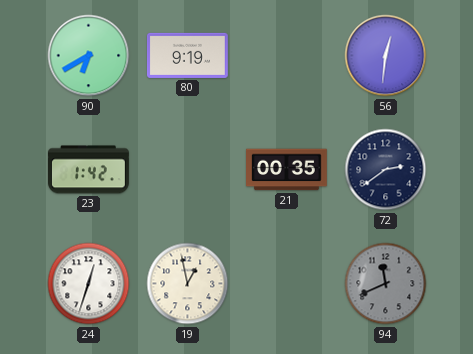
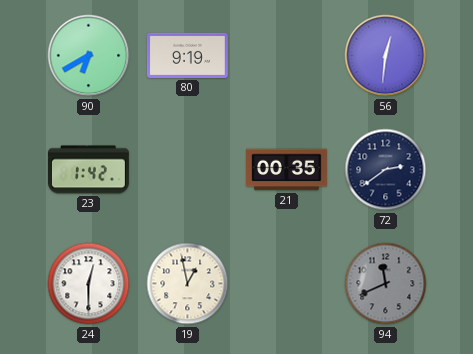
24: 12:33 -> 12:30
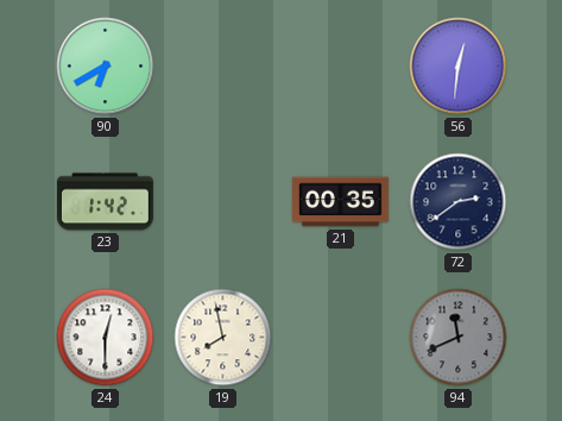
80: 9:19 -> none
19: 12:58 -> 7:58
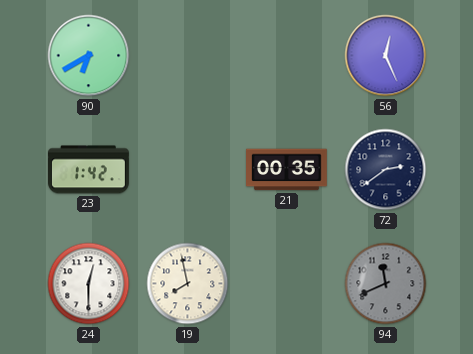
56: 12:31 -> 12:26
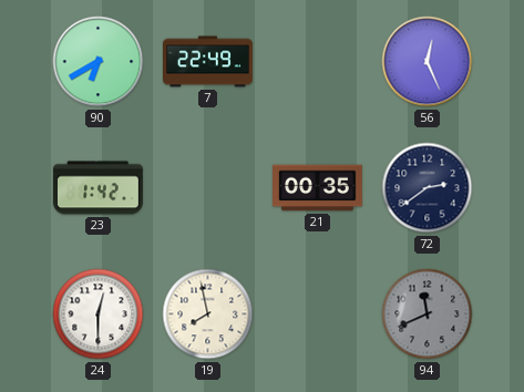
7: none -> 22:49
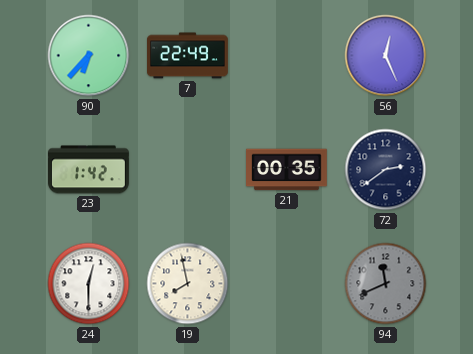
90: 6:40 -> 6:37
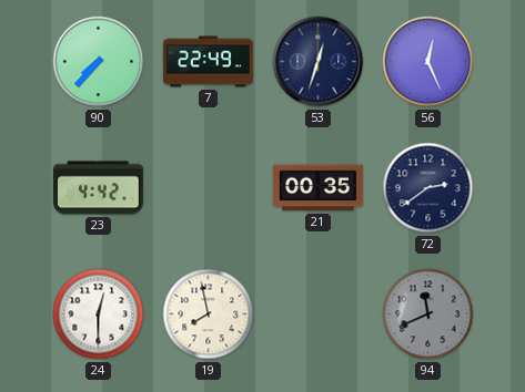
90: 6:37 -> 7:37
53: none -> 12:33
23: 1:42 -> 4:42
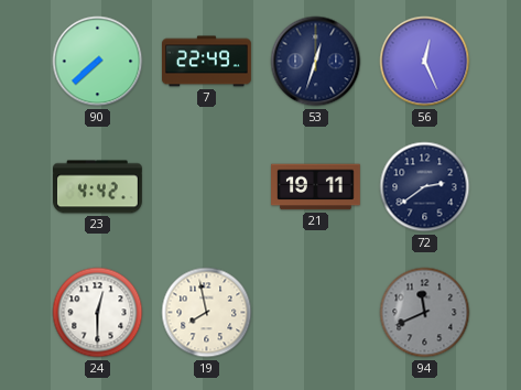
90: 7:37 -> 7:38
21: 00:35 -> 19:11
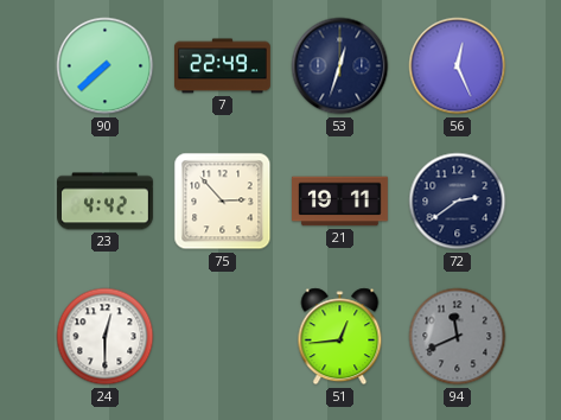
75: none -> 2:53
19: 7:58 -> none
51: none -> 12:44
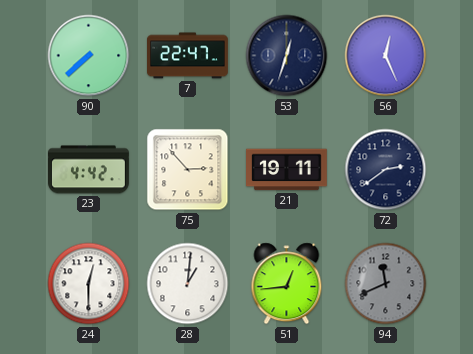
7: 22:49 -> 22:47
28: none -> 1:01
